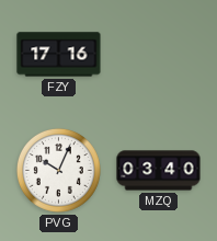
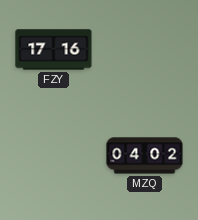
PVG: 10:04 -> none
MZQ: 03:40 -> 04:02
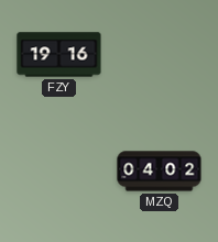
FZY: 17:16 -> 19:16
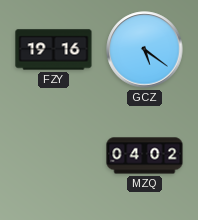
GCZ: none -> 5:21
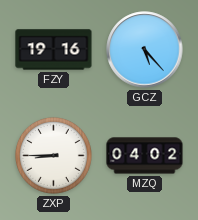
GCZ: 5:21 -> 5:23
ZXP: none -> 8:45
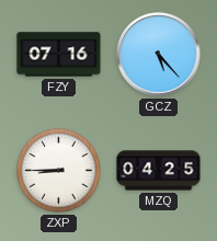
FZY: 19:16 -> 07:16
MZQ: 04:02 -> 04:25
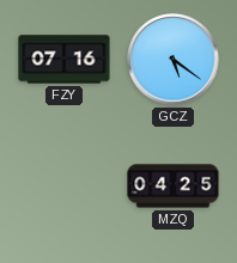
GCZ: 5:23 -> 5:21
ZXP: 8:45 -> none
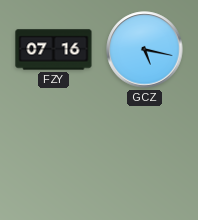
GCZ: 5:21 -> 5:17
MZQ: 04:25 -> none
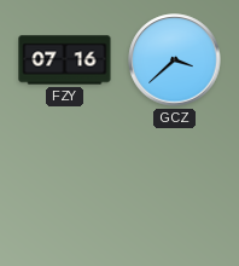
GCZ: 5:17 -> 3:38
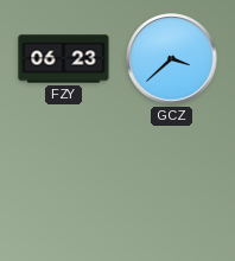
FZY: 07:16 -> 06:23
